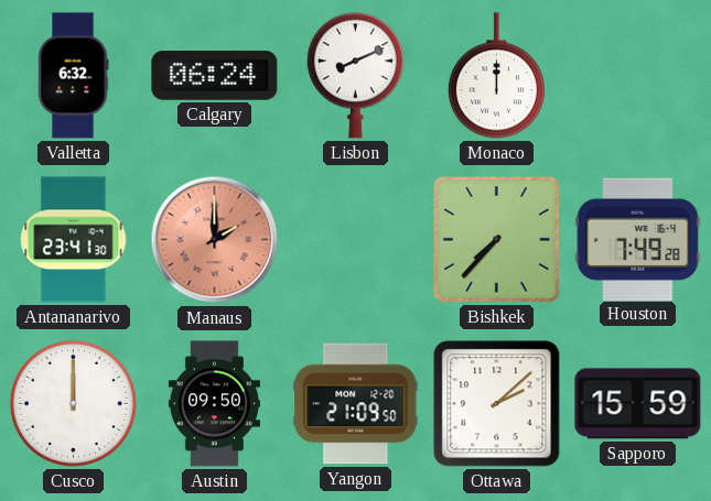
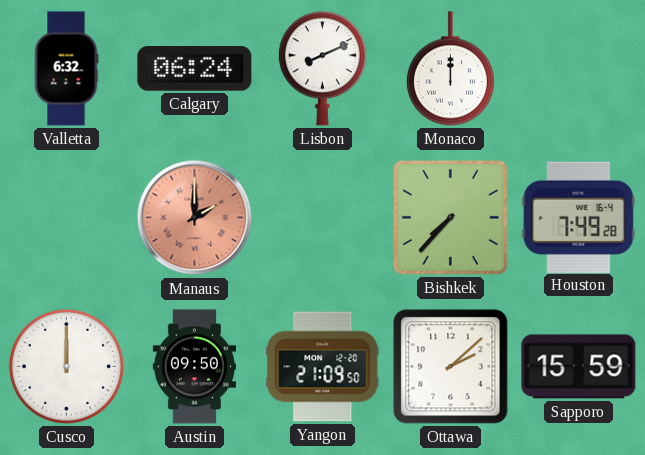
Antananarivo: 23:41 -> none
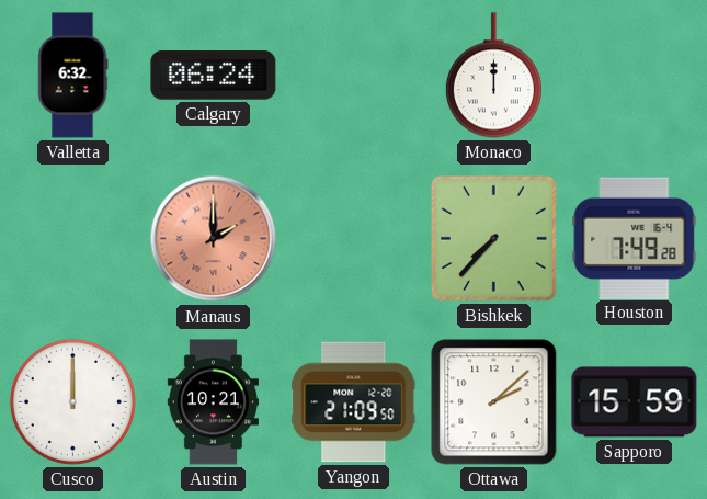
Lisbon: 8:11 -> none
Austin: 09:50 -> 10:21
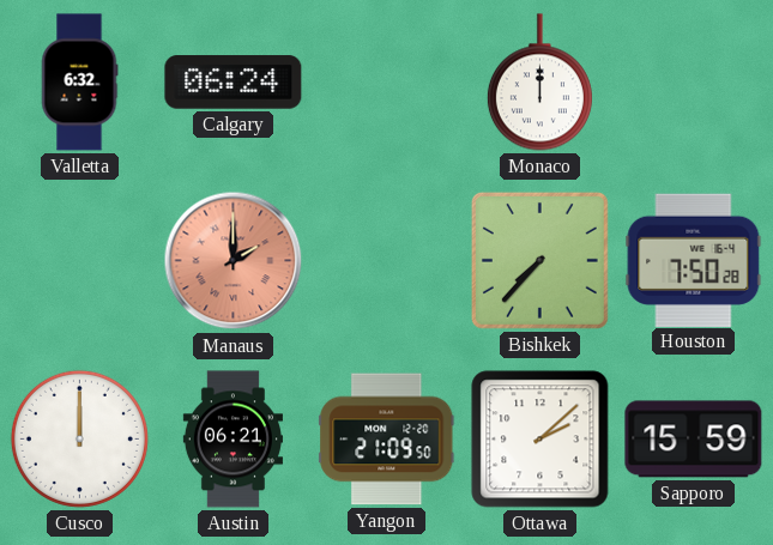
Houston: 7:49 -> 7:50
Austin: 10:21 -> 06:21
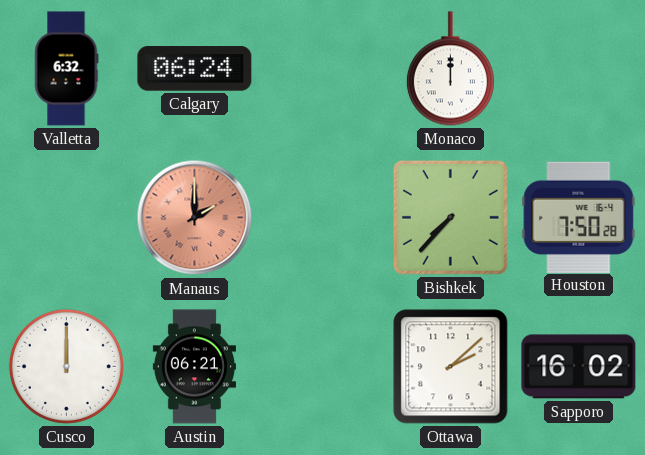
Yangon: 21:09 -> none
Sapporo: 15:59 -> 16:02
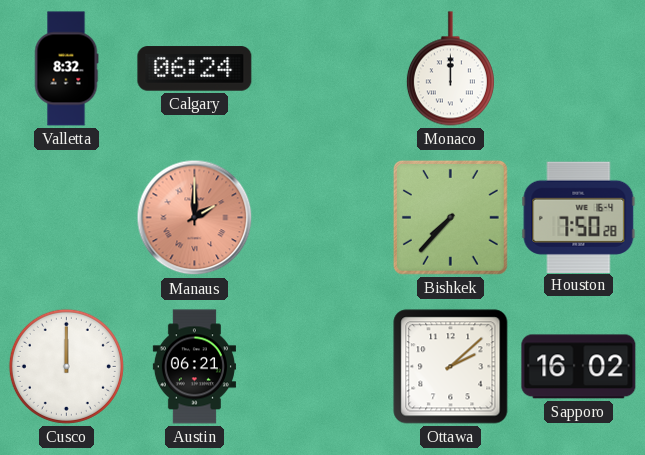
Valletta: 6:32 -> 8:32
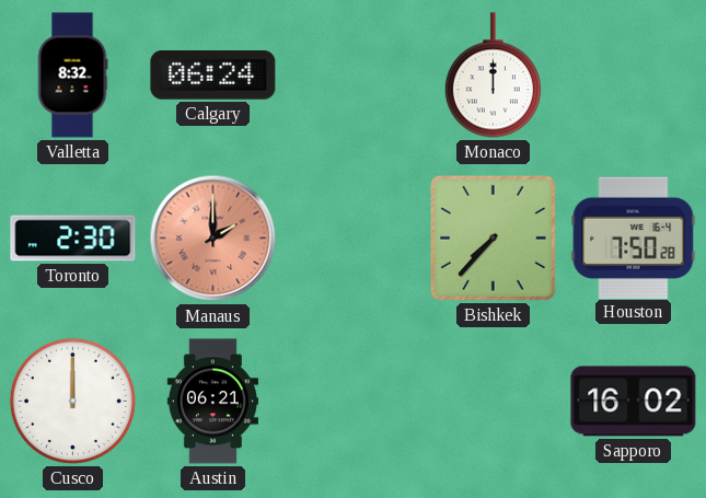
Toronto: none -> 2:30
Ottawa: 2:08 -> none
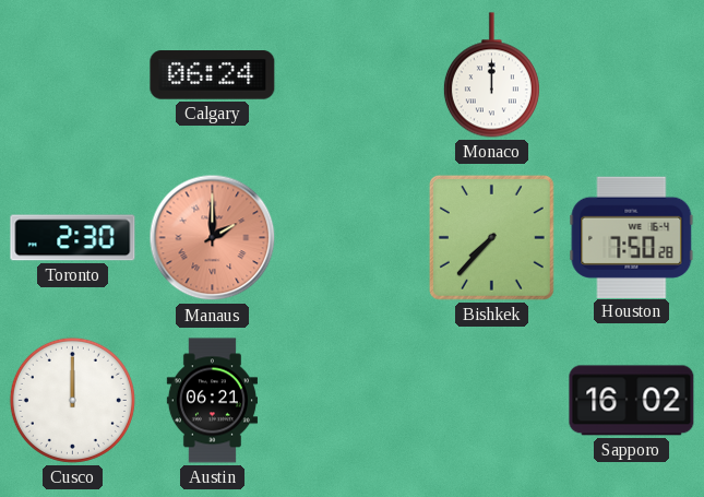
Valletta: 8:32 -> none
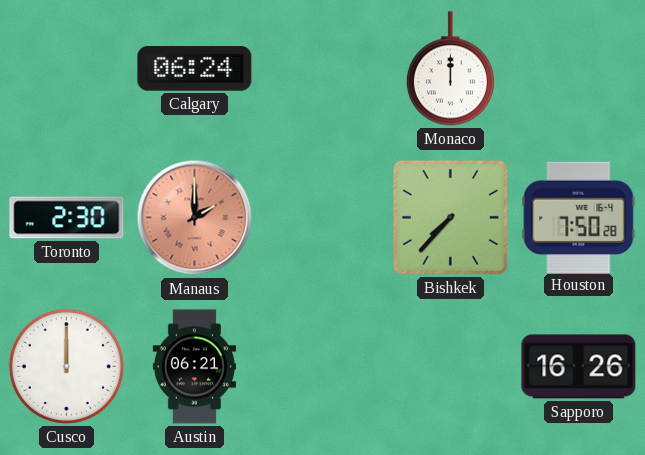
Sapporo: 16:02 -> 16:26
